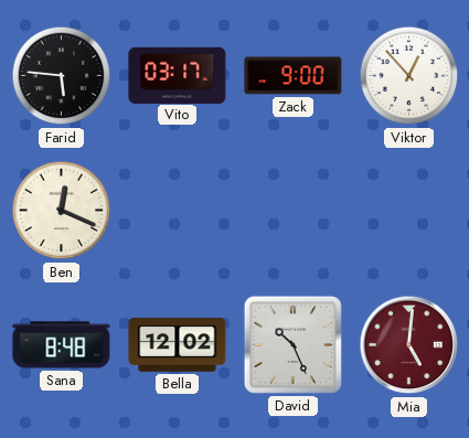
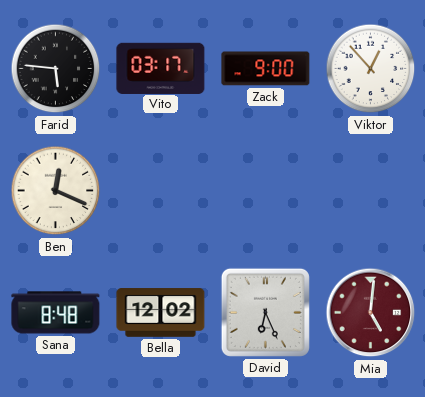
David: 10:26 -> 6:26
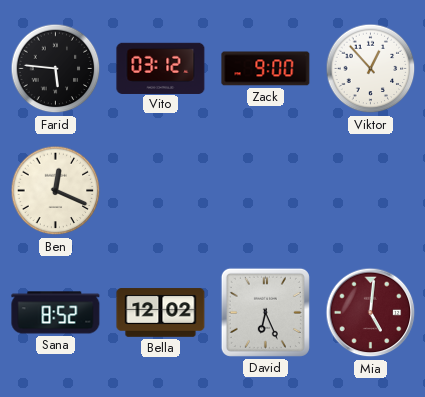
Vito: 03:17 -> 03:12
Sana: 8:48 -> 8:52
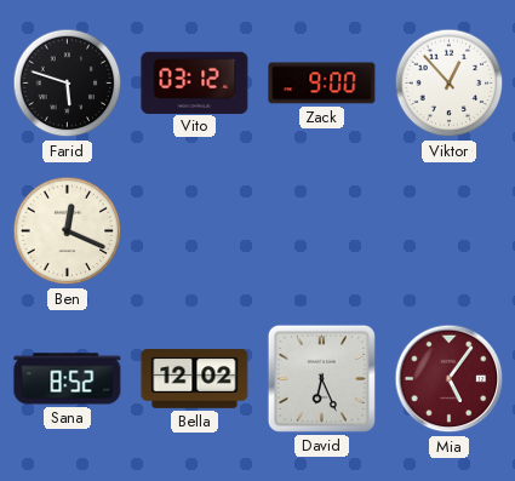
Farid: 5:46 -> 5:48
Mia: 5:01 -> 5:06
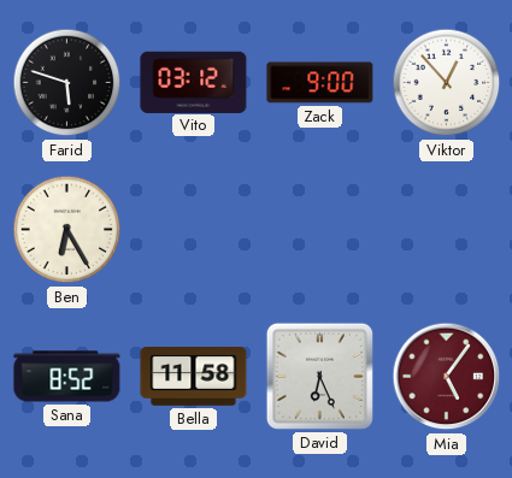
Ben: 12:19 -> 6:25
Bella: 12:02 -> 11:58
